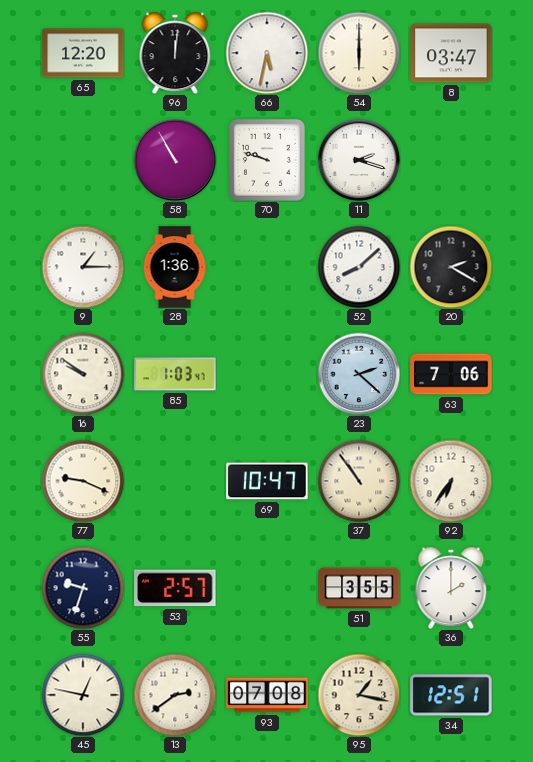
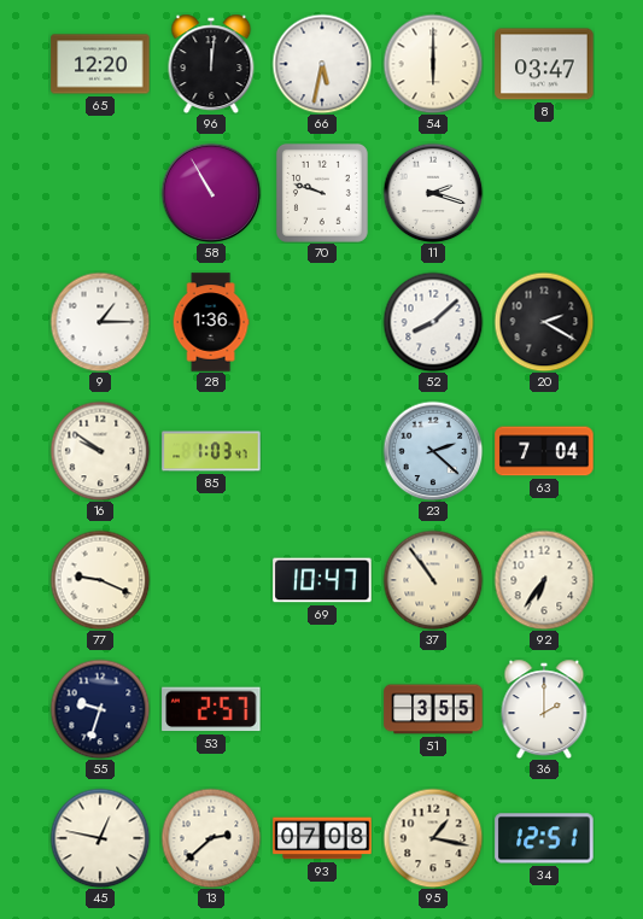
63: 7:06 -> 7:04
13: 2:39 -> 2:38
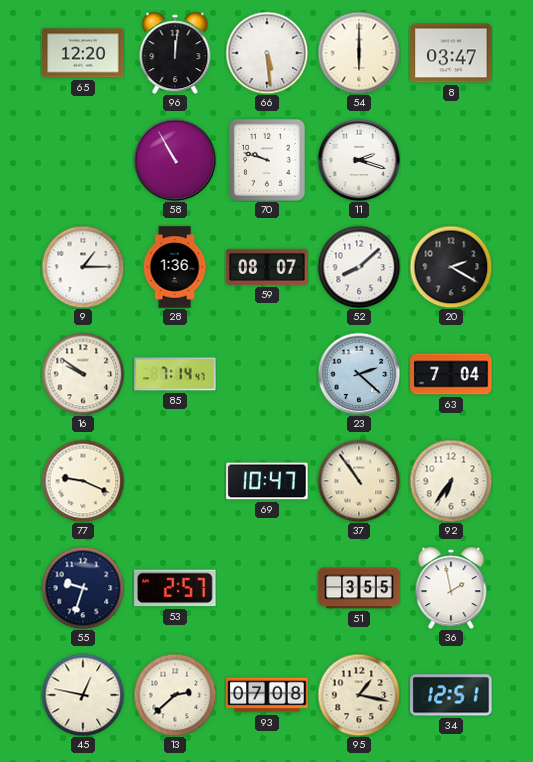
66: 5:32 -> 5:29
59: none -> 08:07
85: 1:03 -> 7:14
36: 2:00 -> 1:58
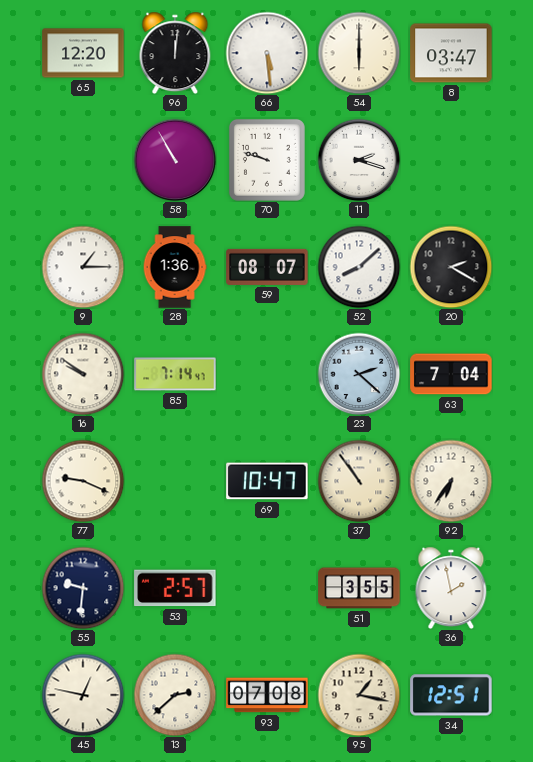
55: 9:33 -> 9:31
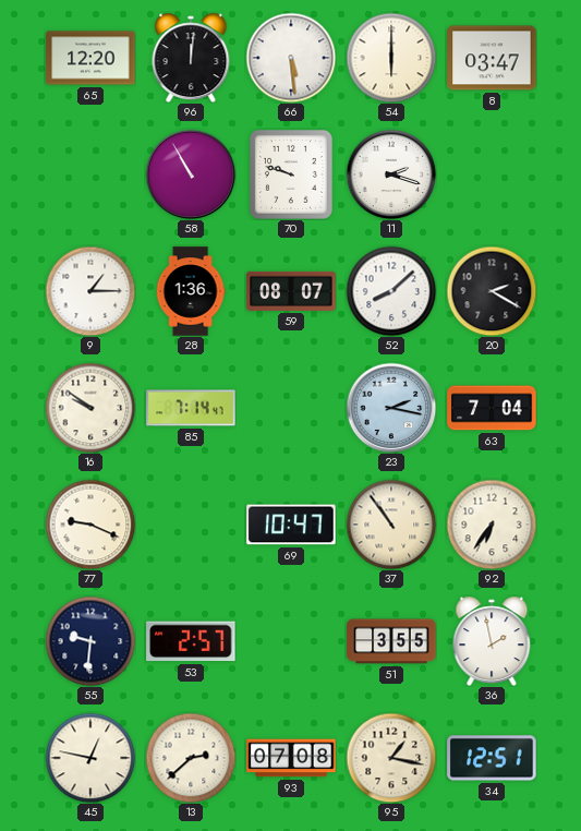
23: 2:22 -> 2:17
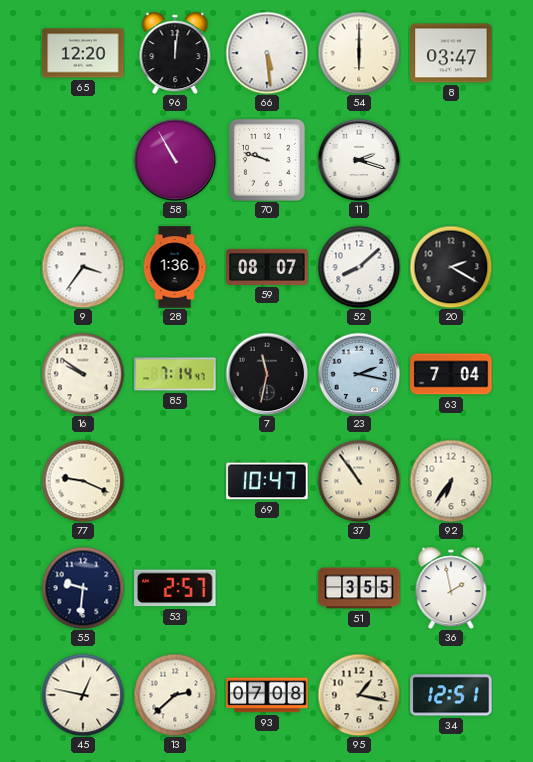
9: 1:15 -> 3:36
7: none -> 11:32
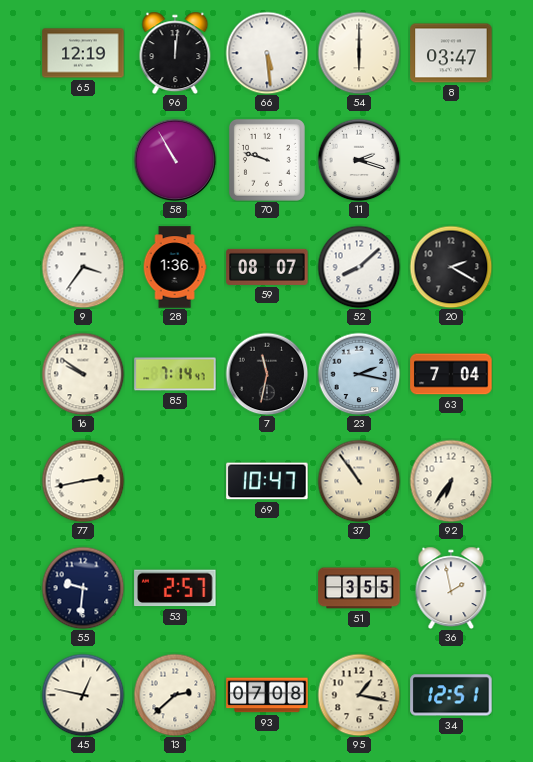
65: 12:20 -> 12:19
77: 9:19 -> 2:43
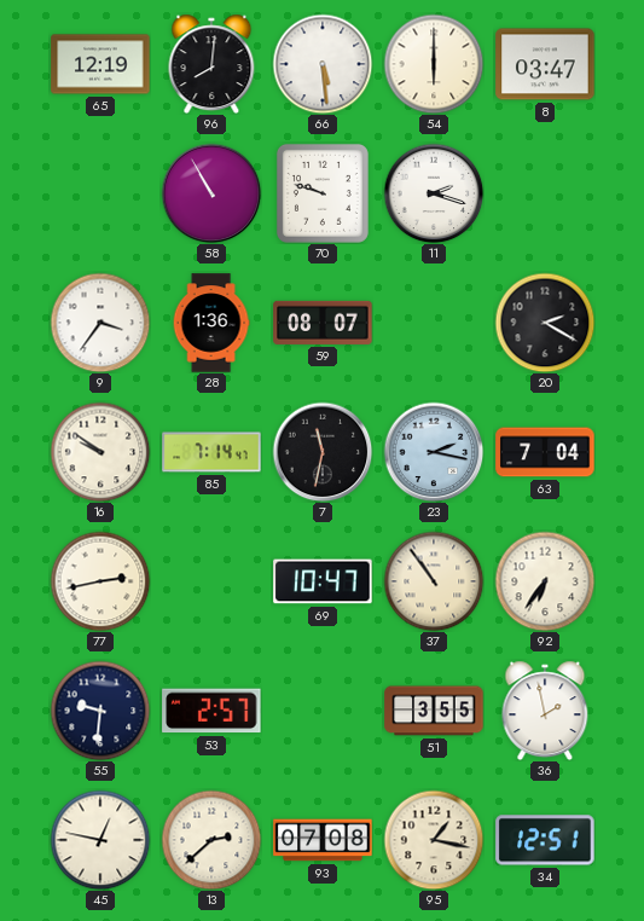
96: 12:01 -> 8:01
52: 8:08 -> none
